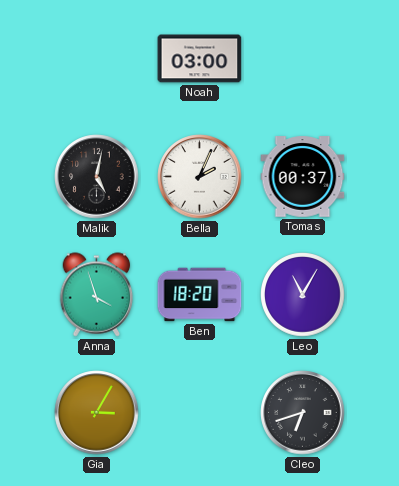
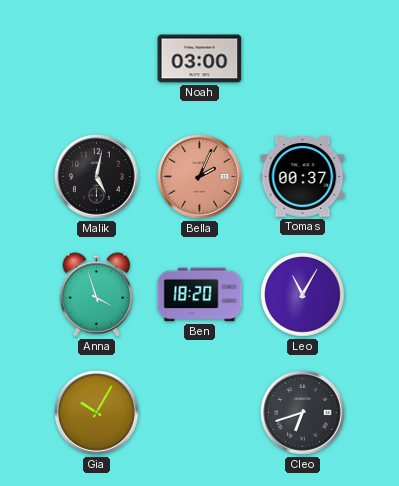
Bella dial: white -> salmon
Gia: 3:05 -> 10:05
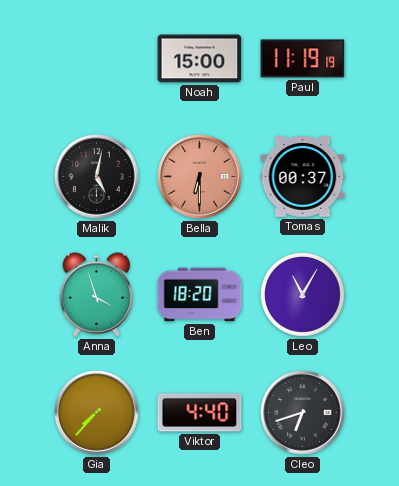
Noah: 03:00 -> 15:00
Paul: none -> 11:19
Bella: 2:04 -> 6:30
Gia: 10:05 -> 7:37
Viktor: none -> 4:40
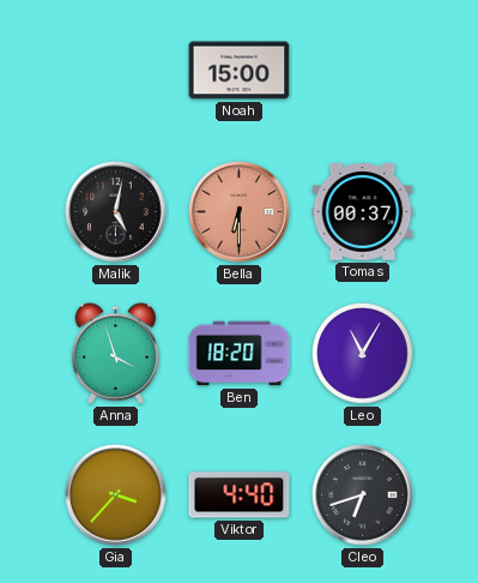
Paul: 11:19 -> none
Gia: 7:37 -> 3:37
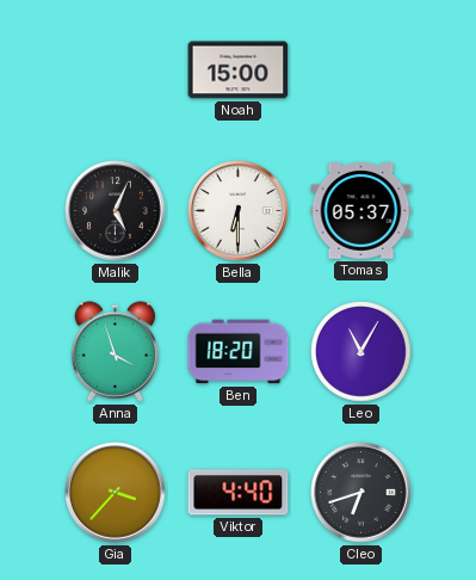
Malik: 5:02 -> 5:04
Bella dial: salmon -> white
Tomas: 00:37 -> 05:37
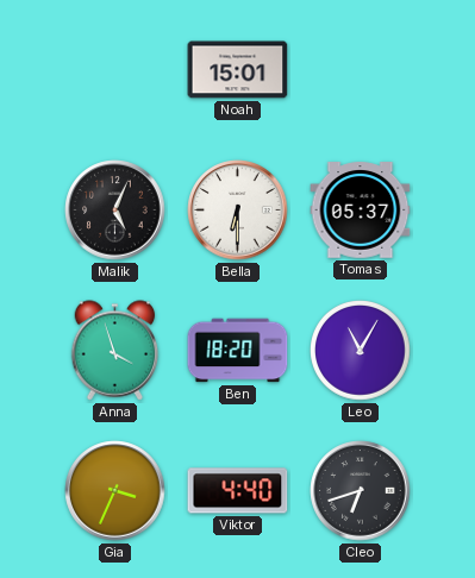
Noah: 15:00 -> 15:01
Gia: 3:37 -> 3:34
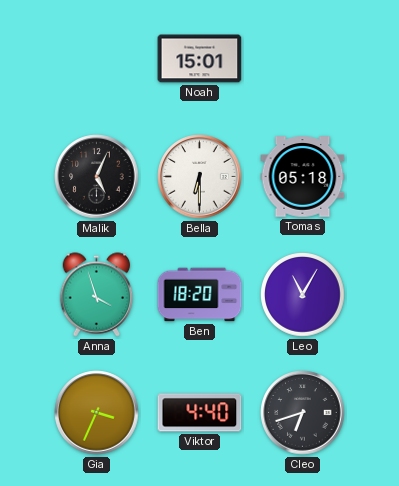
Tomas: 05:37 -> 05:18
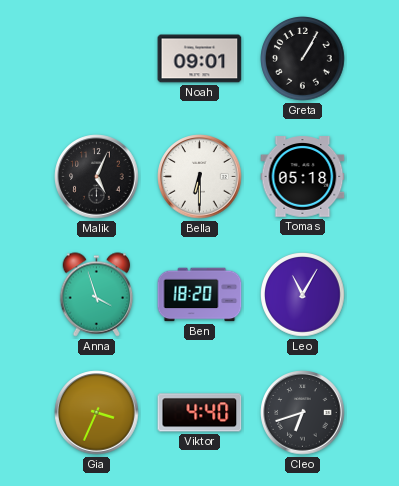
Noah: 15:01 -> 09:01
Greta: none -> 1:05
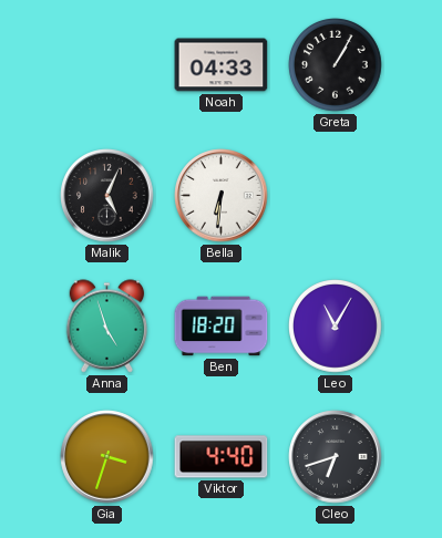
Noah: 09:01 -> 04:33
Bella: 6:30 -> 6:31
Tomas: 05:18 -> none
Anna: 3:57 -> 4:57
Gia: 3:34 -> 3:33
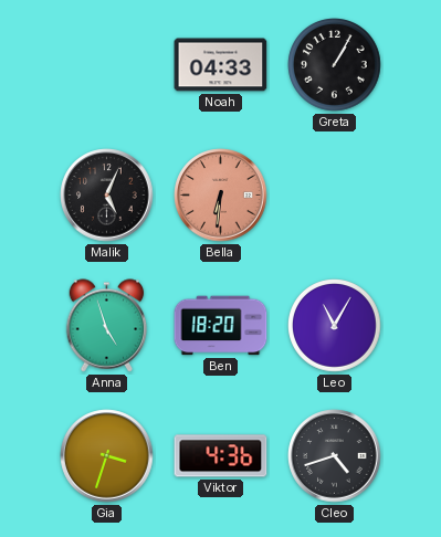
Bella dial: white -> salmon
Viktor: 4:40 -> 4:36
Cleo: 6:42 -> 4:42
